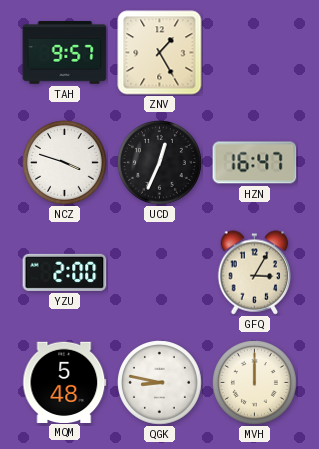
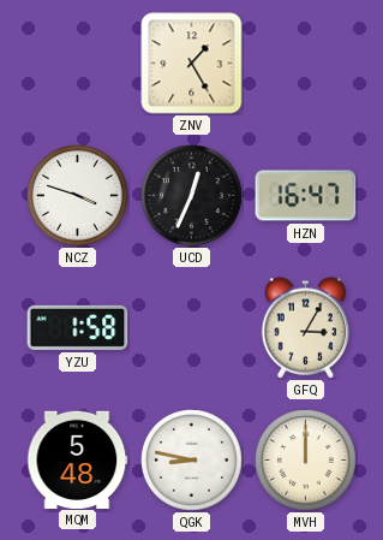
TAH: 9:57 -> none
YZU: 2:00 -> 1:58
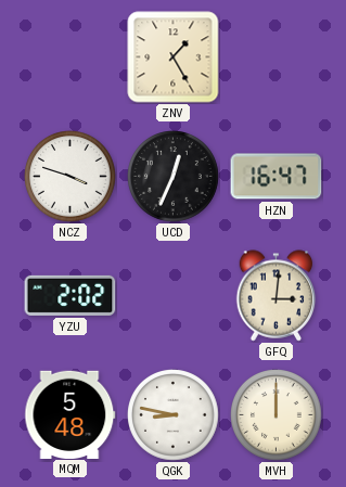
YZU: 1:58 -> 2:02
GFQ: 3:05 -> 3:01
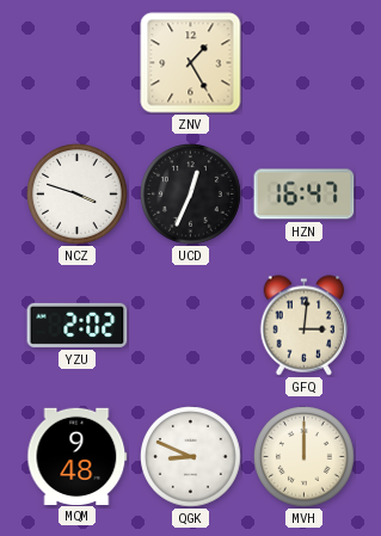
MQM: 5:48 -> 9:48
QGK: 8:47 -> 8:49
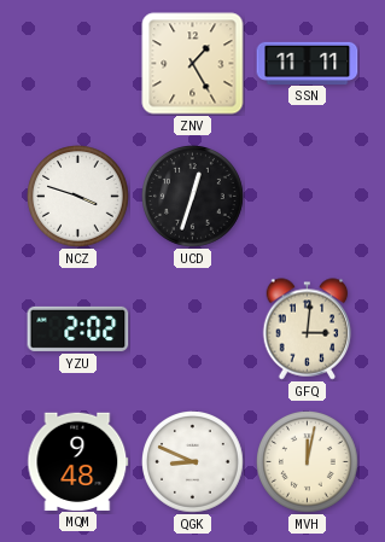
SSN: none -> 11:11
UCD: 12:34 -> 12:33
HZN: 16:47 -> none
MVH: 12:00 -> 12:02
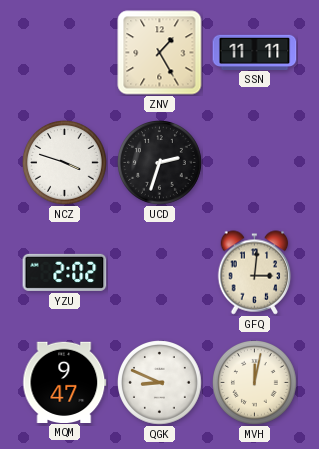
UCD: 12:33 -> 2:33
MQM: 9:48 -> 9:47
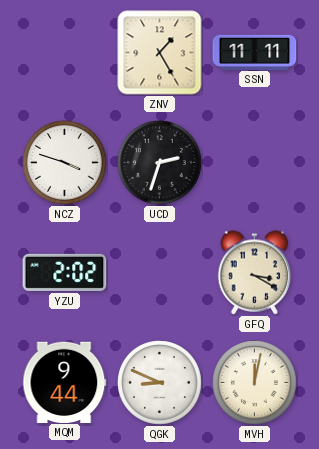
GFQ: 3:01 -> 3:20
MQM: 9:47 -> 9:44
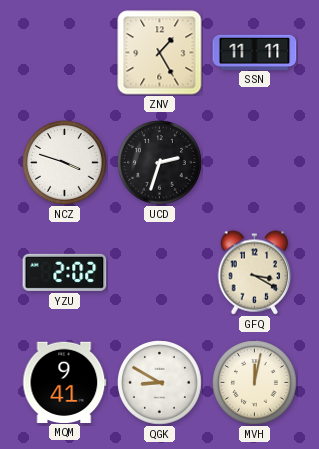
MQM: 9:44 -> 9:41
QGK: 8:49 -> 8:50
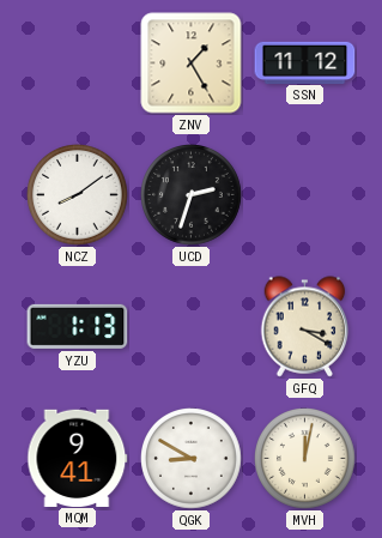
SSN: 11:11 -> 11:12
NCZ: 3:48 -> 8:09
YZU: 2:02 -> 1:13
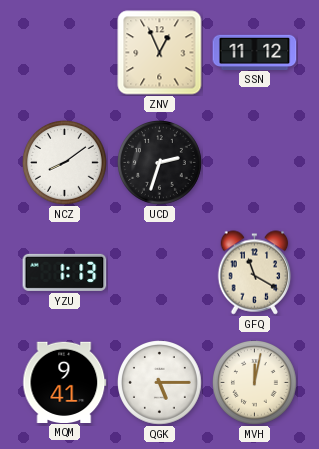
ZNV: 1:25 -> 12:56
GFQ: 3:20 -> 11:20
QGK: 8:50 -> 5:15
